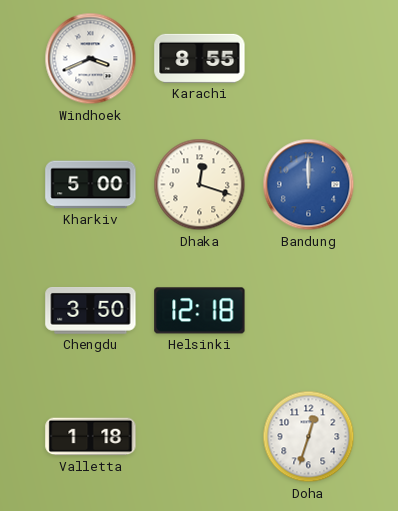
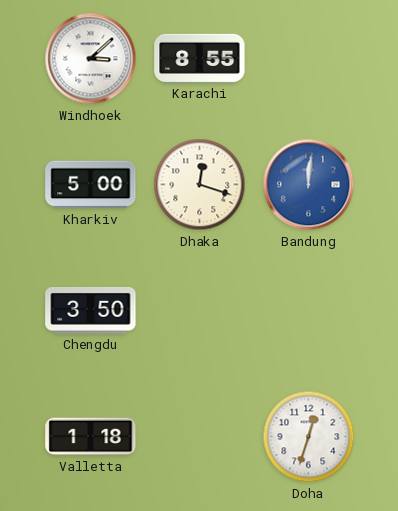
Windhoek: 3:41 -> 3:08
Bandung: 12:00 -> 12:01
Helsinki: 12:18 -> none
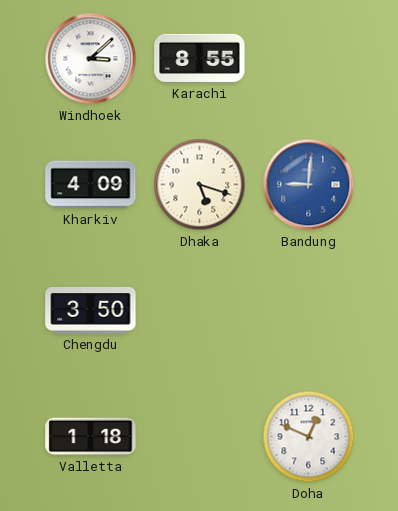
Kharkiv: 5:00 -> 4:09
Dhaka: 12:18 -> 5:18
Bandung: 12:01 -> 9:01
Doha: 12:33 -> 12:49
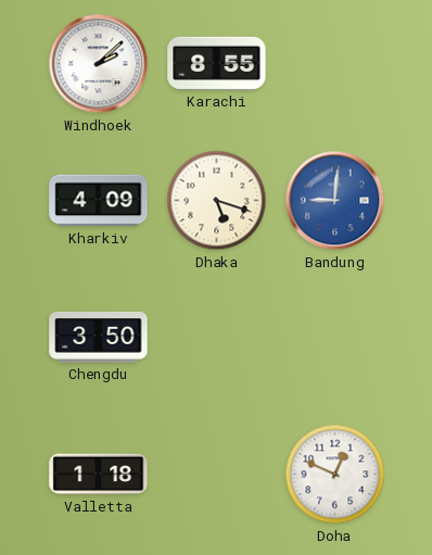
Windhoek: 3:08 -> 2:08
